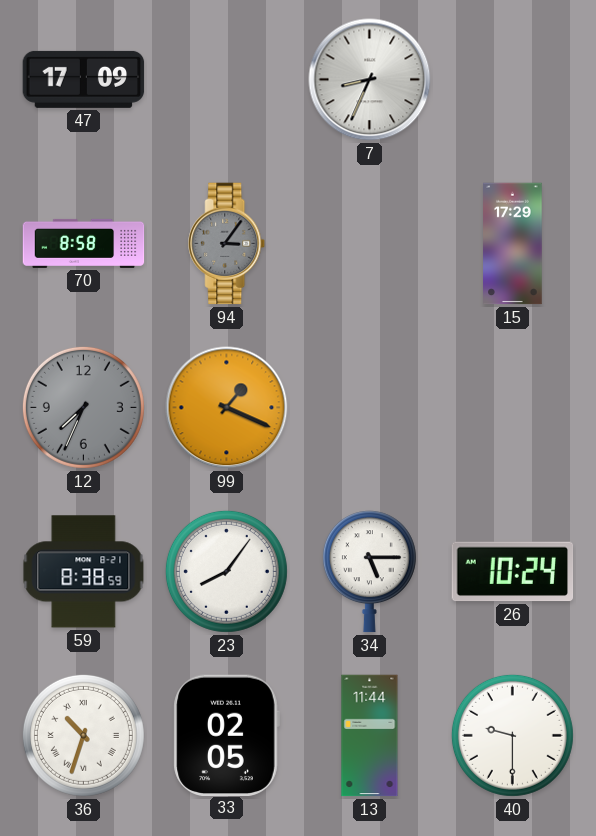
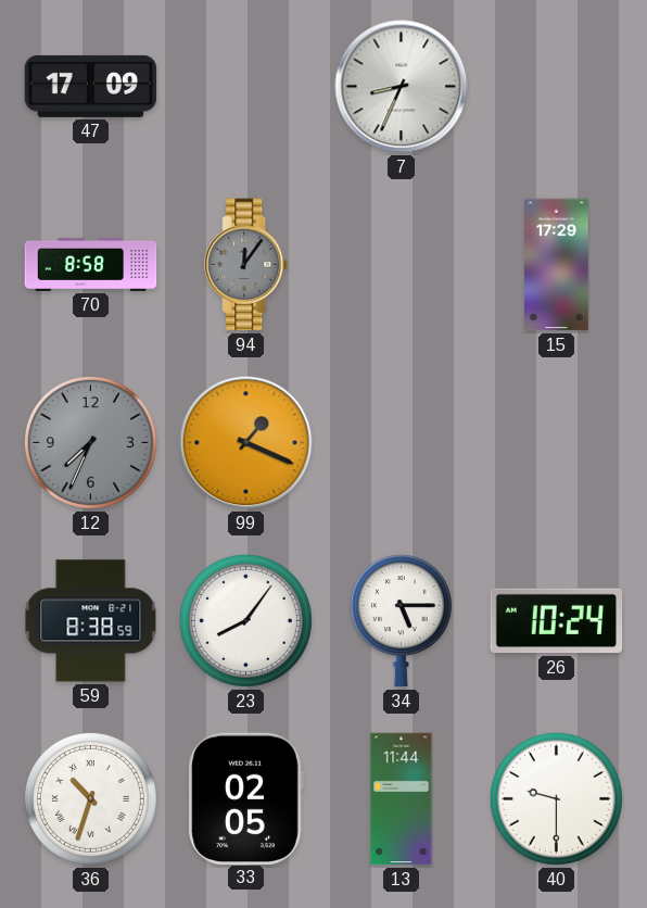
94: 3:06 -> 12:06
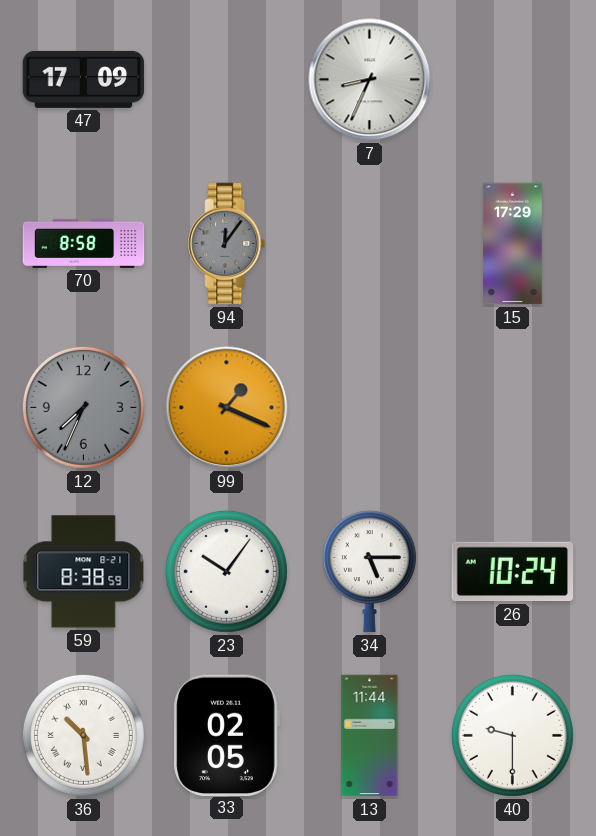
23: 8:06 -> 10:06
36: 10:33 -> 10:29
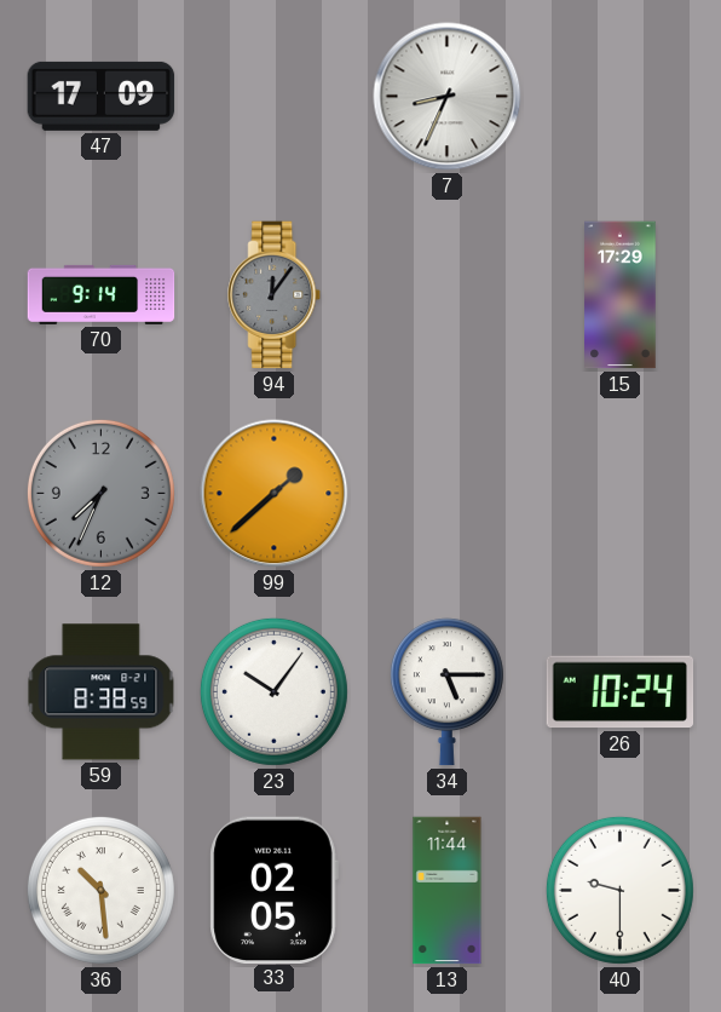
70: 8:58 -> 9:14
99: 1:19 -> 1:38
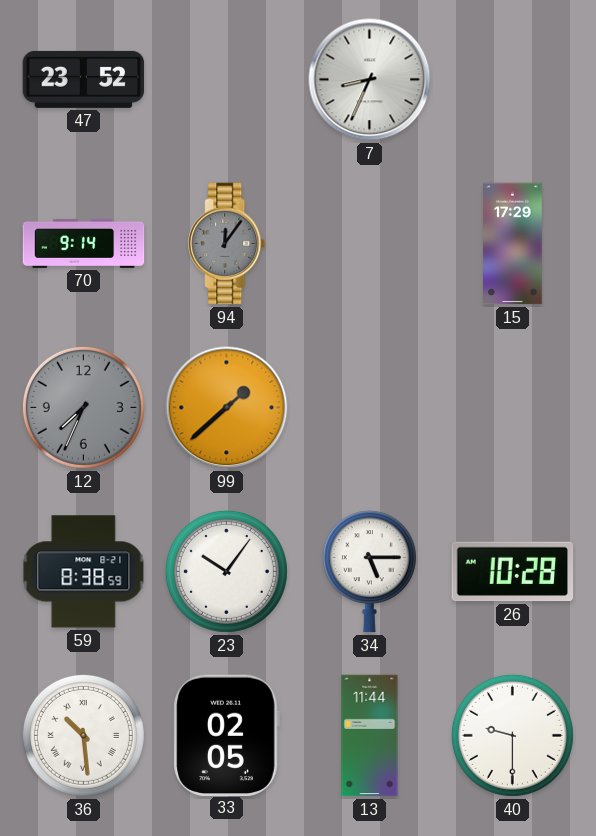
47: 17:09 -> 23:52
26: 10:24 -> 10:28
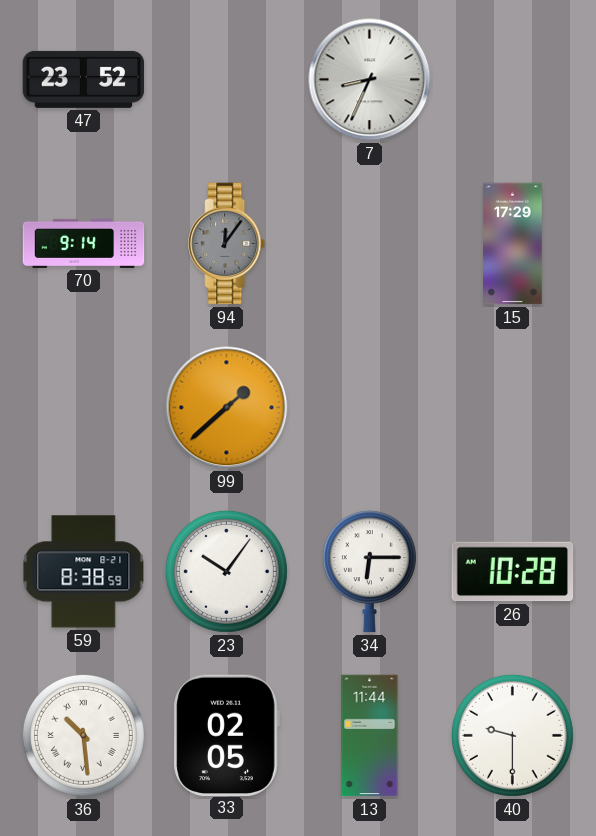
12: 7:34 -> none
34: 5:15 -> 6:15
